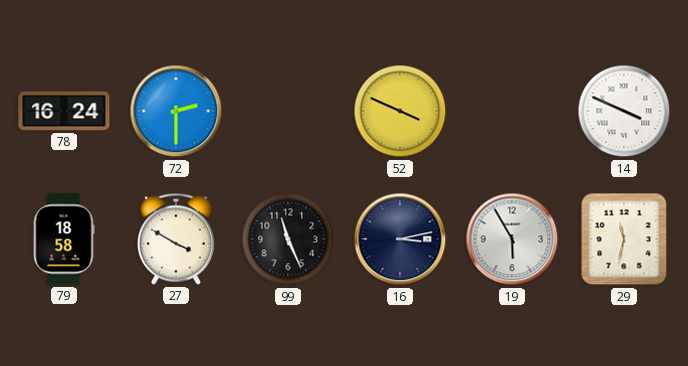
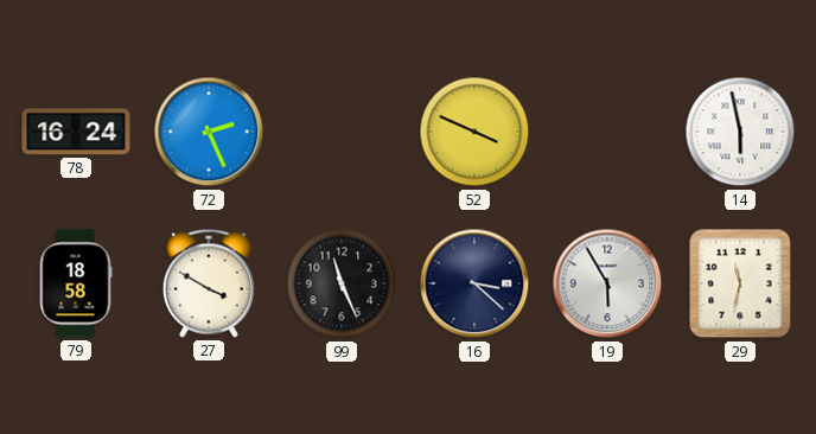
72: 2:30 -> 2:26
14: 3:49 -> 5:58
16: 3:13 -> 3:22
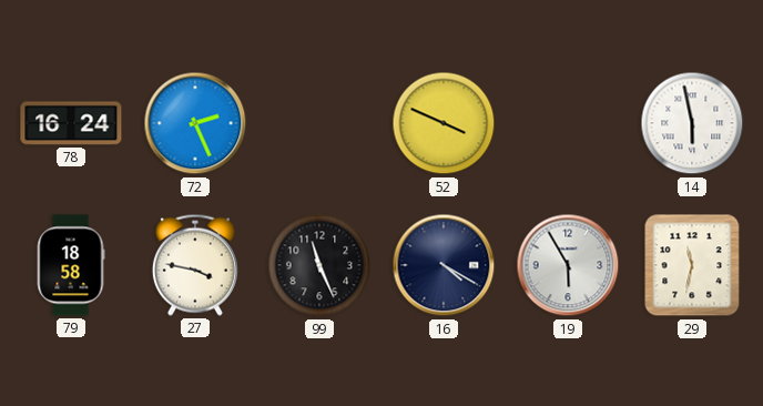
27: 3:50 -> 3:47
16: 3:22 -> 4:20
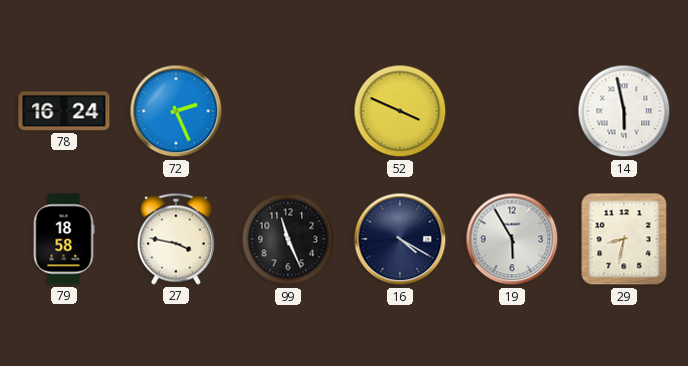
29: 11:32 -> 8:32
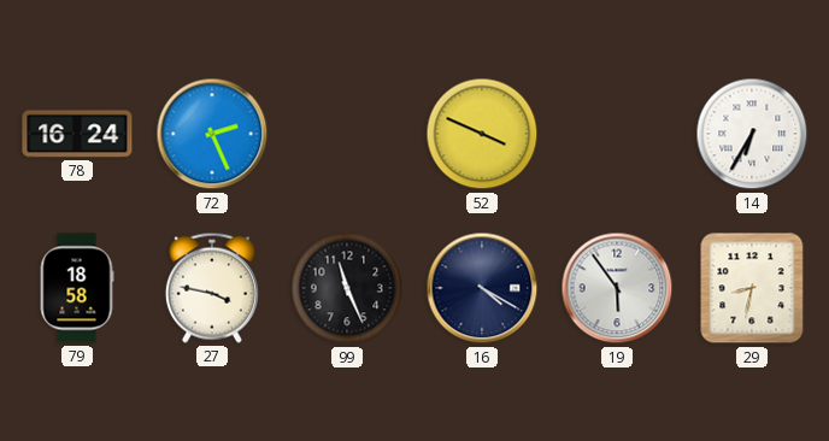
14: 5:58 -> 6:35
19: 5:55 -> 5:54
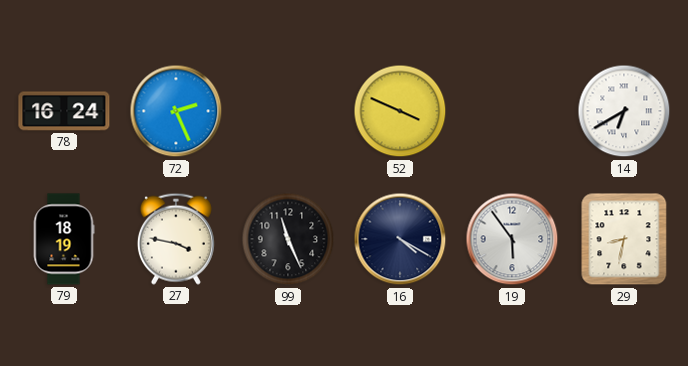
14: 6:35 -> 6:40
79: 18:58 -> 18:19
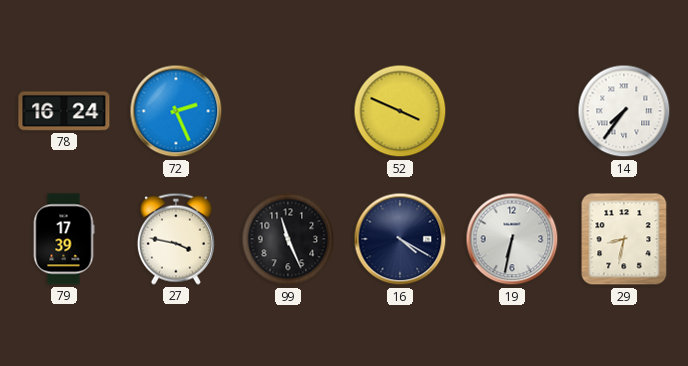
14: 6:40 -> 7:36
79: 18:19 -> 17:39
19: 5:54 -> 6:32
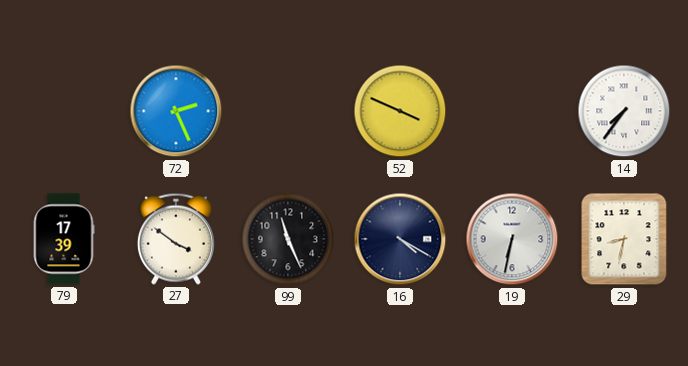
78: 16:24 -> none
27: 3:47 -> 3:51
